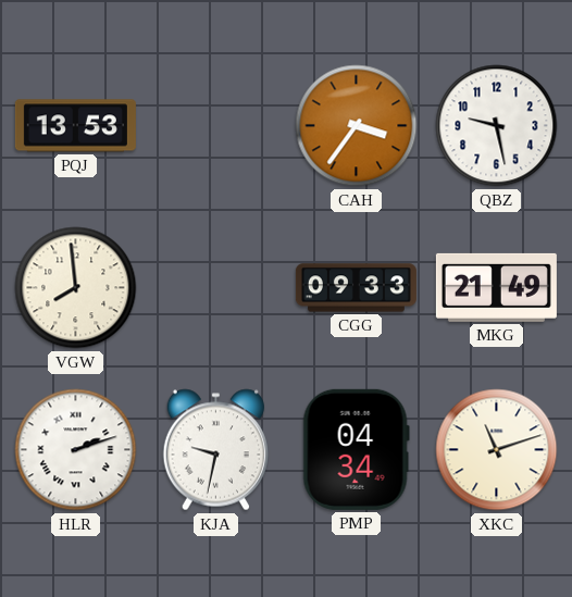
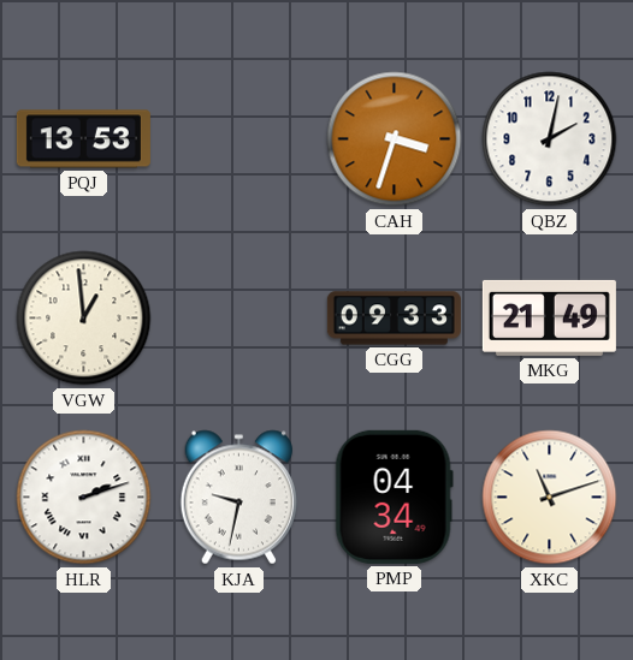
CAH: 3:36 -> 3:33
QBZ: 9:28 -> 2:02
VGW: 7:59 -> 12:59
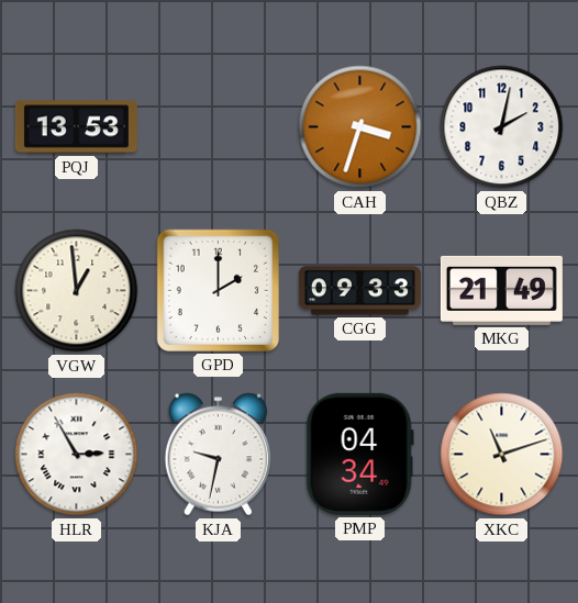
GPD: none -> 2:00
HLR: 2:12 -> 2:55
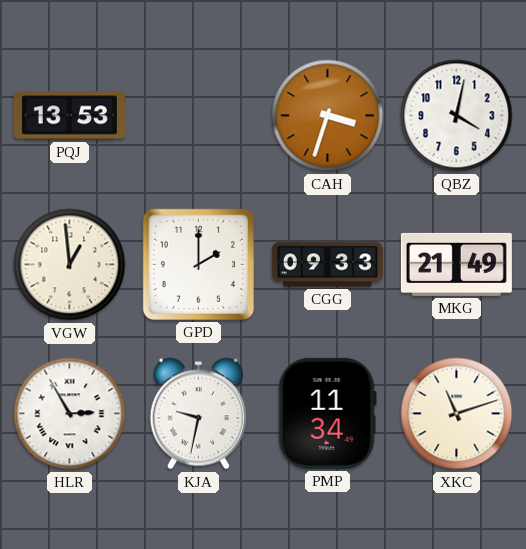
QBZ: 2:02 -> 4:02
PMP: 04:34 -> 11:34
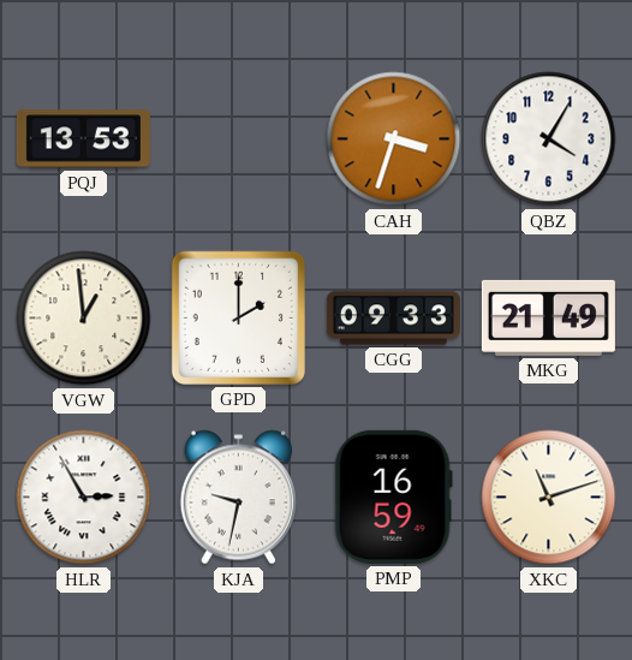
QBZ: 4:02 -> 4:05
PMP: 11:34 -> 16:59
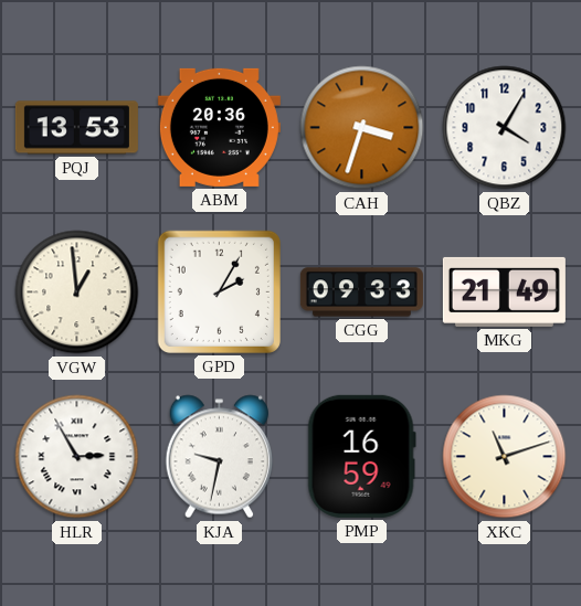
ABM: none -> 20:36
GPD: 2:00 -> 2:05
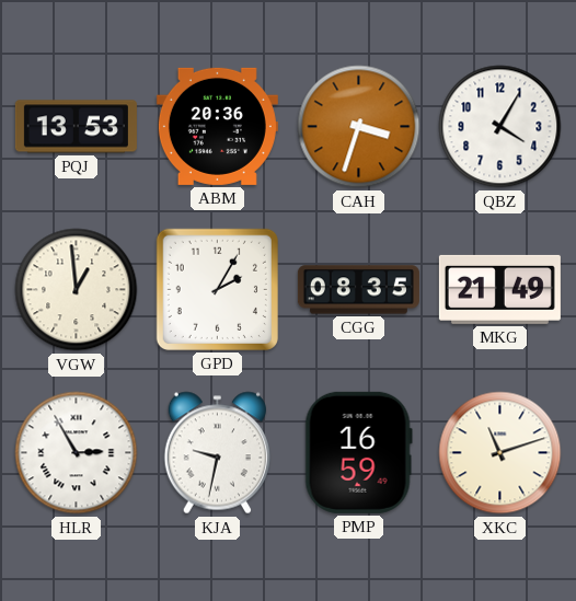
CGG: 09:33 -> 08:35
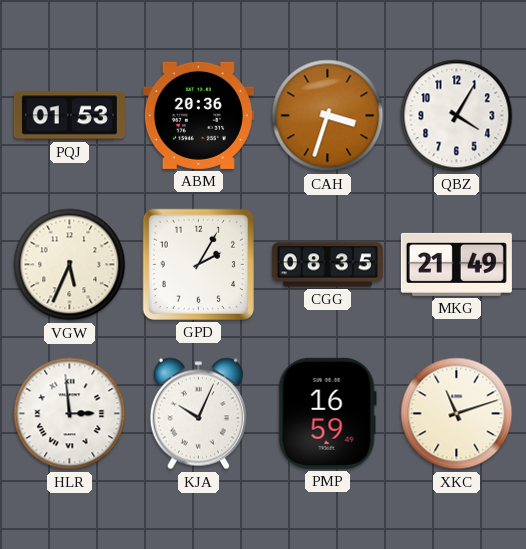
PQJ: 13:53 -> 01:53
VGW: 12:59 -> 5:34
HLR: 2:55 -> 2:59
KJA: 9:32 -> 10:04
